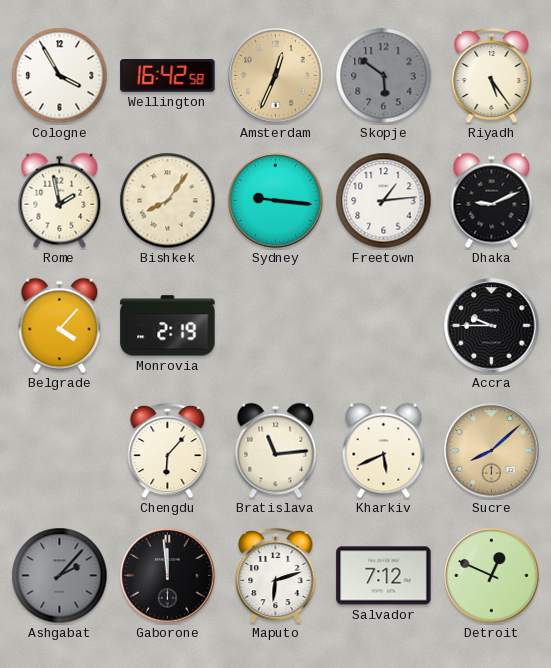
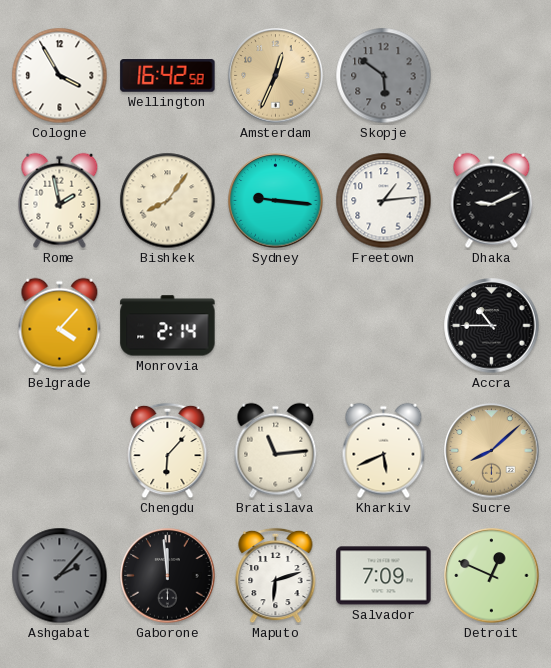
Riyadh: 5:24 -> none
Monrovia: 2:19 -> 2:14
Accra: 9:45 -> 10:45
Salvador: 7:12 -> 7:09
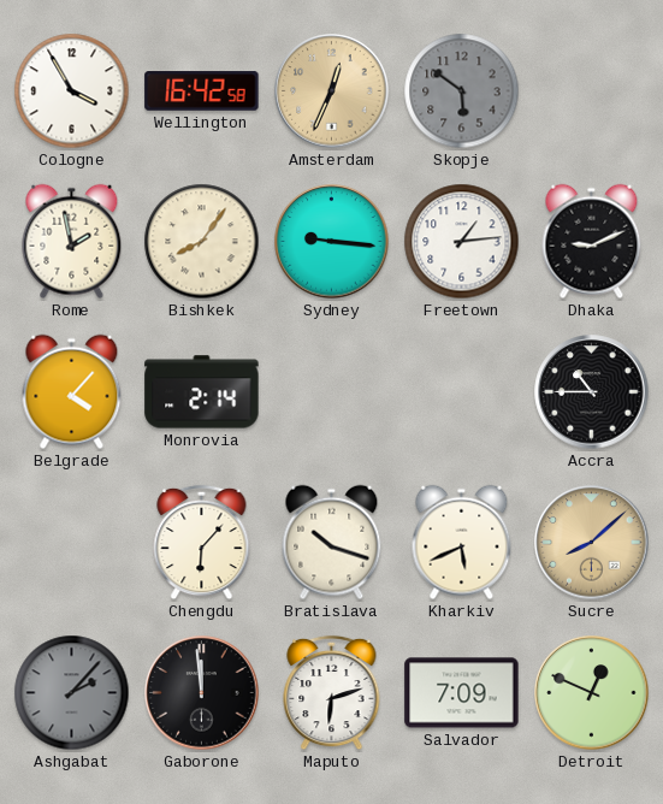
Bratislava: 11:14 -> 10:18
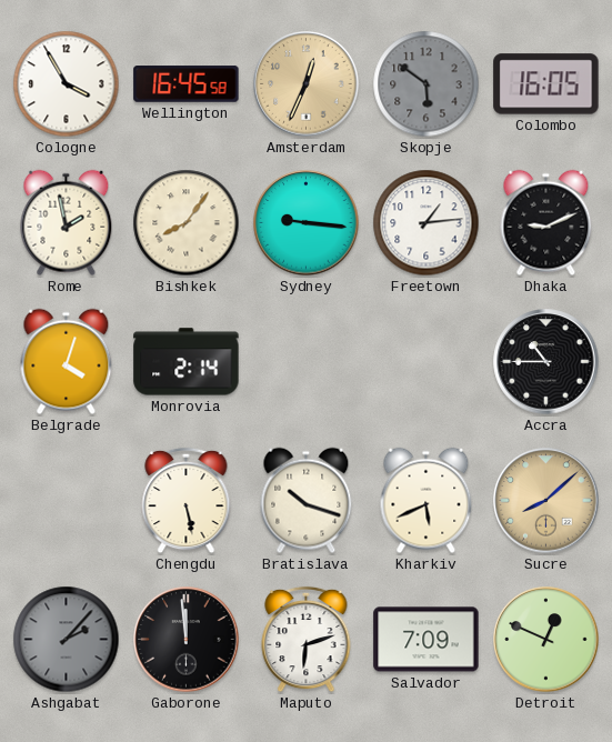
Wellington: 16:42 -> 16:45
Colombo: none -> 16:05
Belgrade: 4:07 -> 4:03
Chengdu: 6:07 -> 5:28
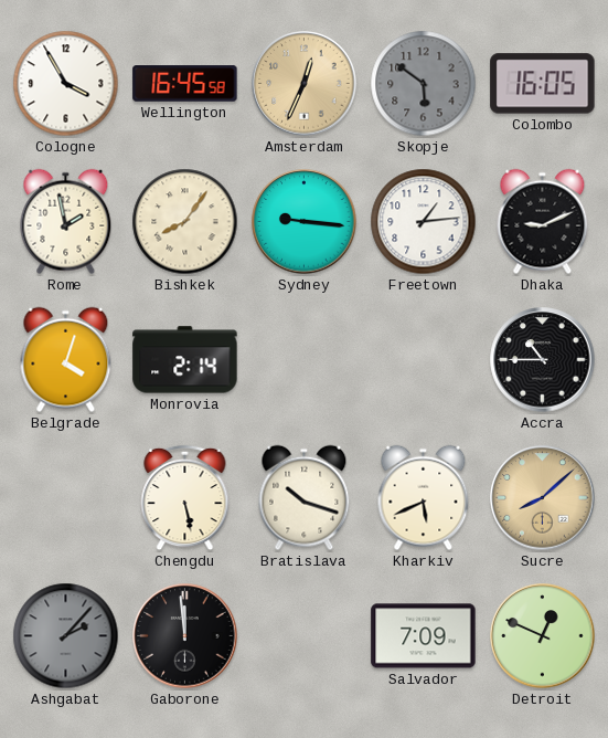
Maputo: 6:12 -> none
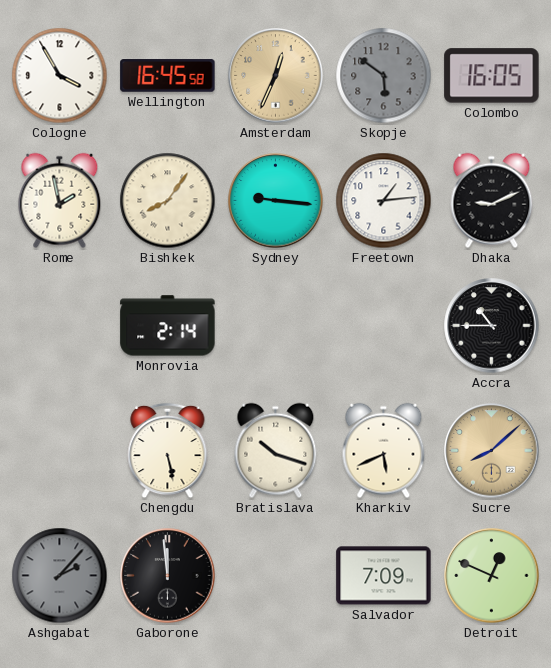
Belgrade: 4:03 -> none
